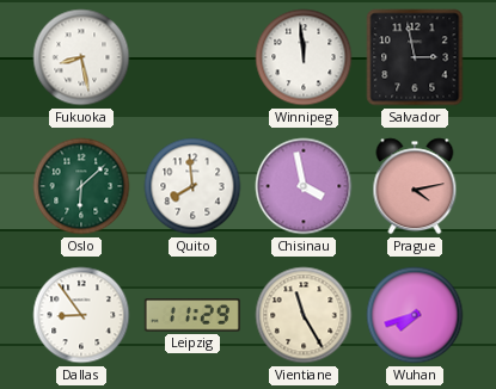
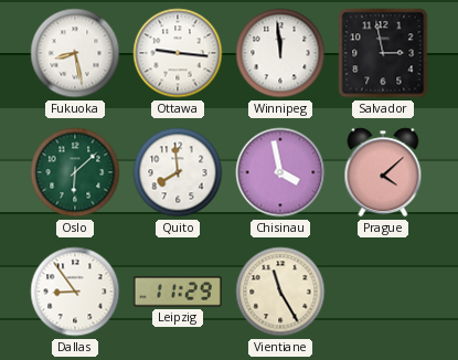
Ottawa: none -> 9:16
Prague: 4:13 -> 4:08
Wuhan: 7:42 -> none
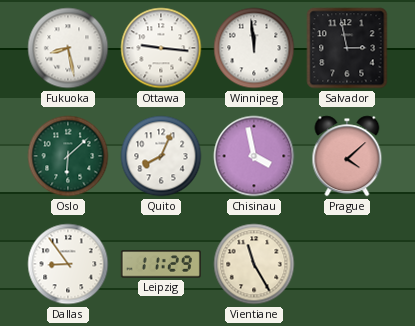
Quito: 7:59 -> 8:04
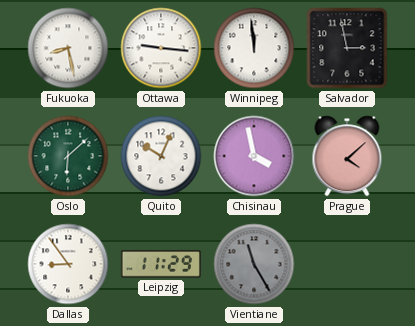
Quito: 8:04 -> 10:04
Vientiane dial: cream -> grey
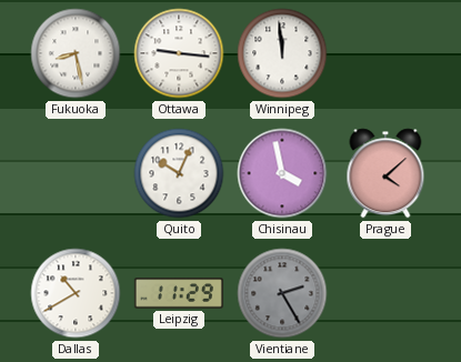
Salvador: 2:58 -> none
Oslo: 6:08 -> none
Dallas: 8:54 -> 10:40
Vientiane: 11:25 -> 2:25
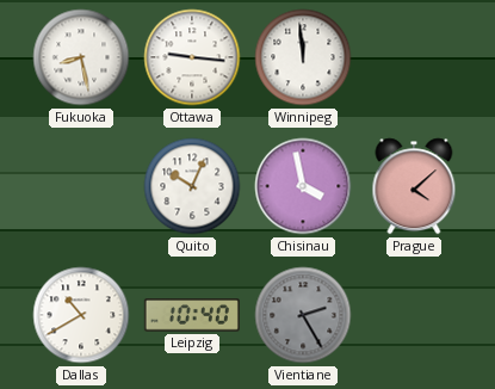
Leipzig: 11:29 -> 10:40
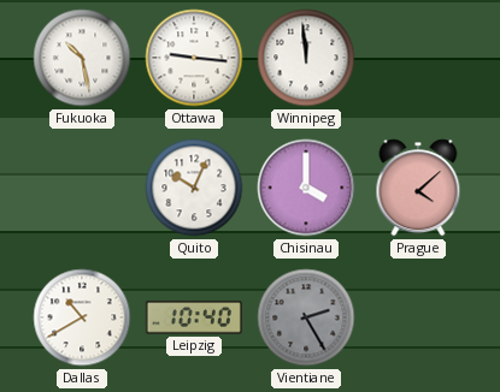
Fukuoka: 8:28 -> 10:28
Chisinau: 3:58 -> 4:00
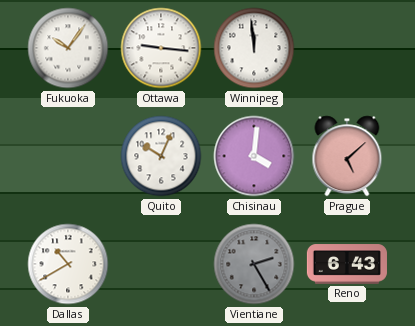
Fukuoka: 10:28 -> 10:06
Chisinau: 4:00 -> 4:01
Prague: 4:08 -> 5:08
Leipzig: 10:40 -> none
Reno: none -> 6:43
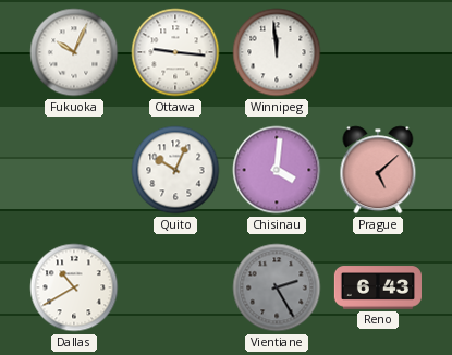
Fukuoka: 10:06 -> 10:04
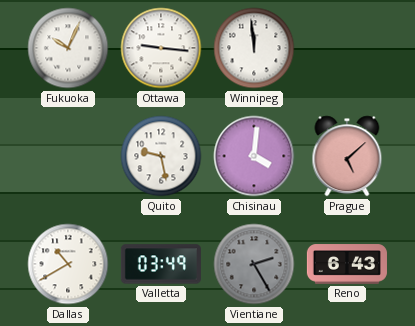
Quito: 10:04 -> 9:28
Valletta: none -> 03:49
